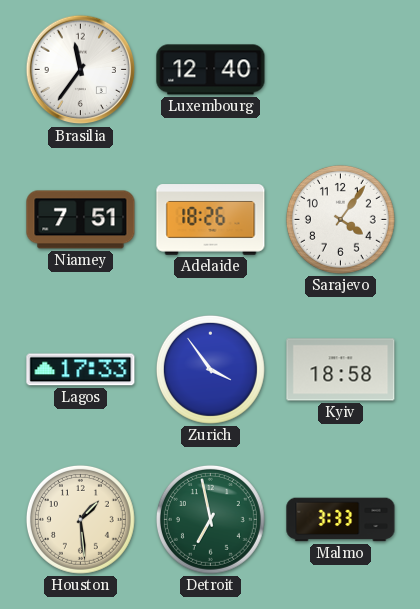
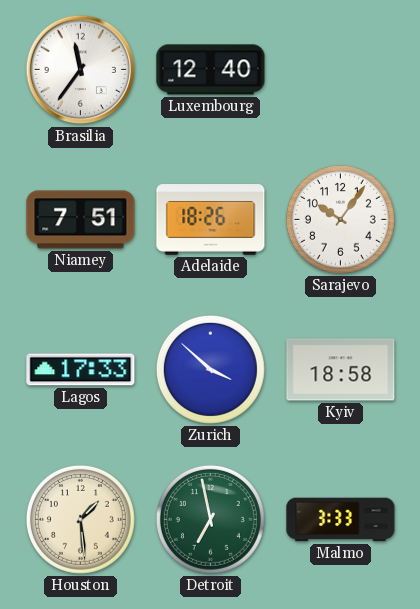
Sarajevo: 4:06 -> 10:06
Zurich: 3:54 -> 3:52
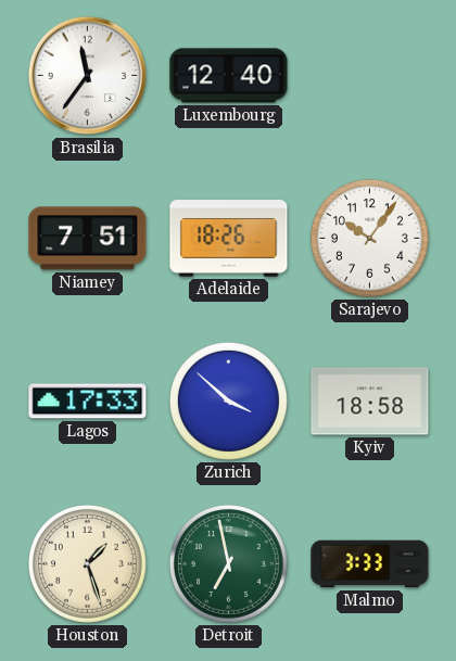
Houston: 1:29 -> 1:27
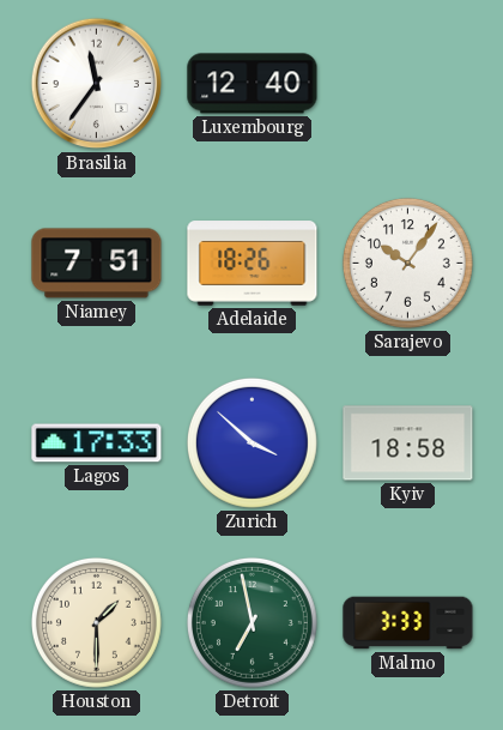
Houston: 1:27 -> 1:30
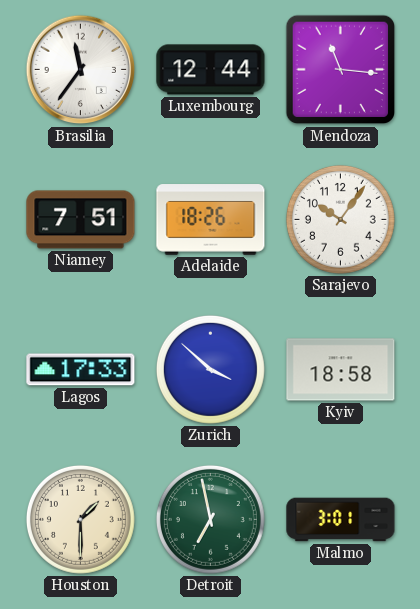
Luxembourg: 12:40 -> 12:44
Mendoza: none -> 11:16
Malmo: 3:33 -> 3:01
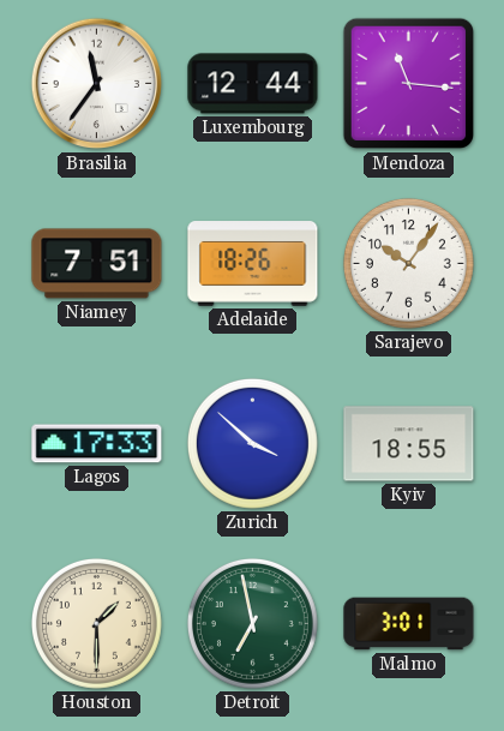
Kyiv: 18:58 -> 18:55
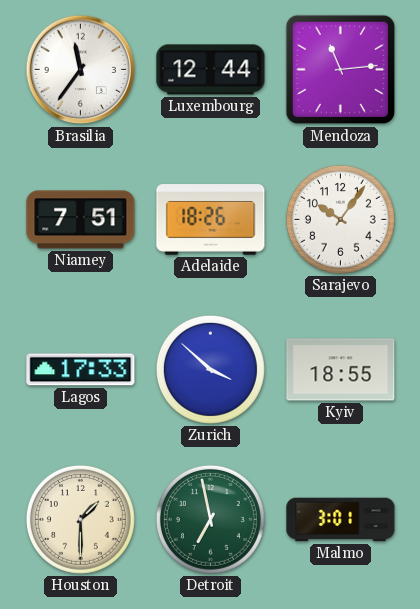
Mendoza: 11:16 -> 11:14
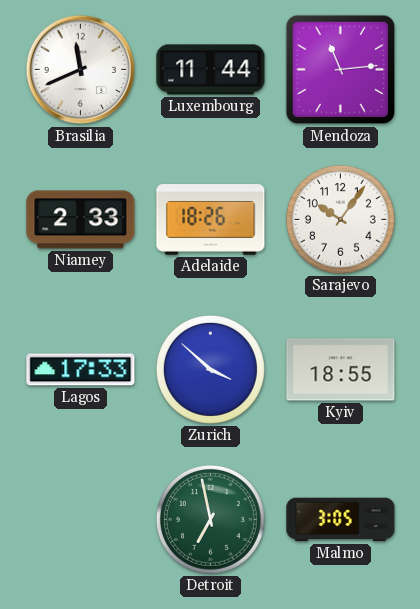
Brasilia: 11:36 -> 11:41
Luxembourg: 12:44 -> 11:44
Niamey: 7:51 -> 2:33
Houston: 1:30 -> none
Malmo: 3:01 -> 3:05
